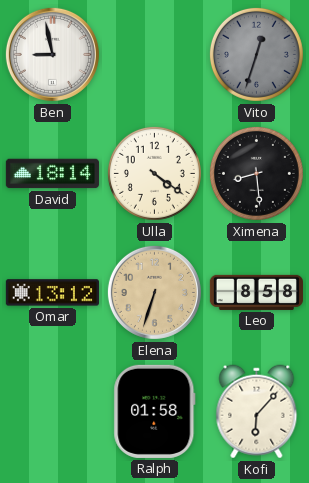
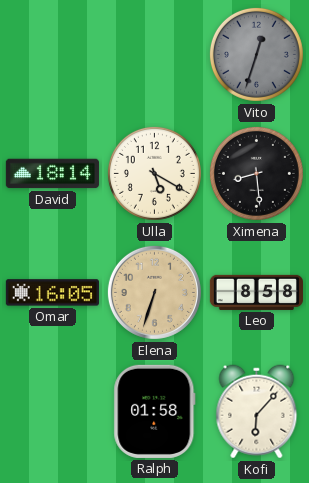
Ben: 8:58 -> none
Ulla: 4:21 -> 5:20
Omar: 13:12 -> 16:05
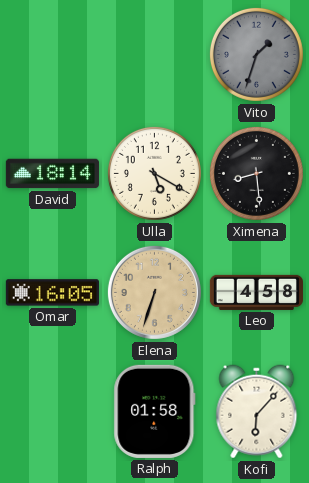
Vito: 12:33 -> 1:33
Leo: 8:58 -> 4:58
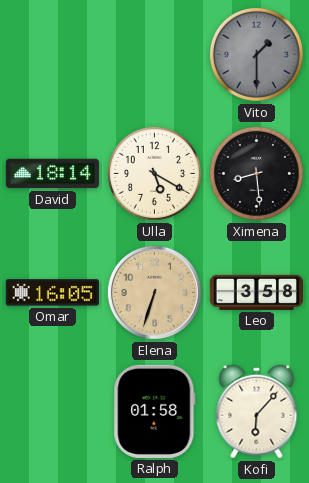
Vito: 1:33 -> 1:30
Leo: 4:58 -> 3:58
